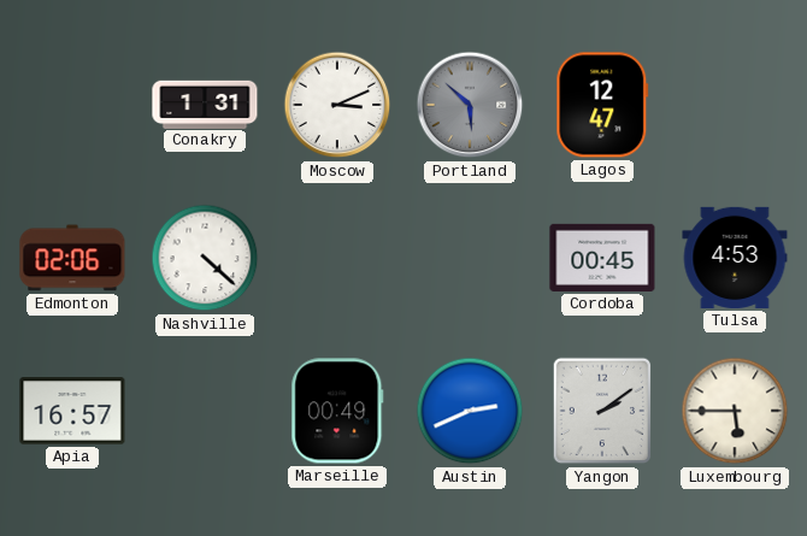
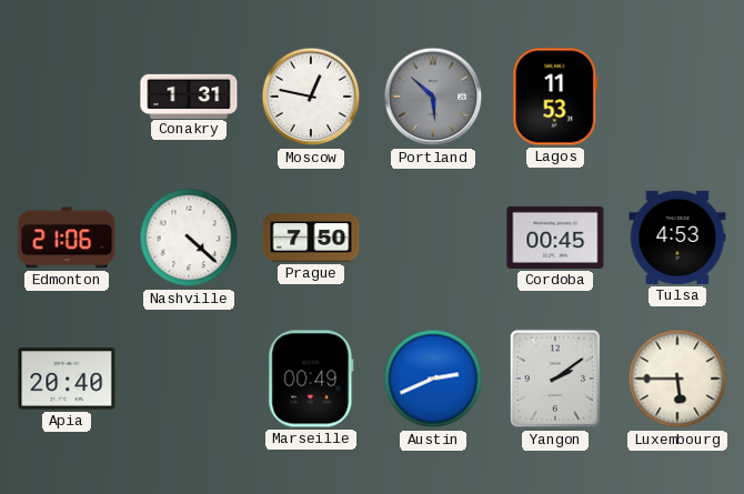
Moscow: 3:11 -> 12:47
Lagos: 12:47 -> 11:53
Edmonton: 02:06 -> 21:06
Prague: none -> 7:50
Apia: 16:57 -> 20:40
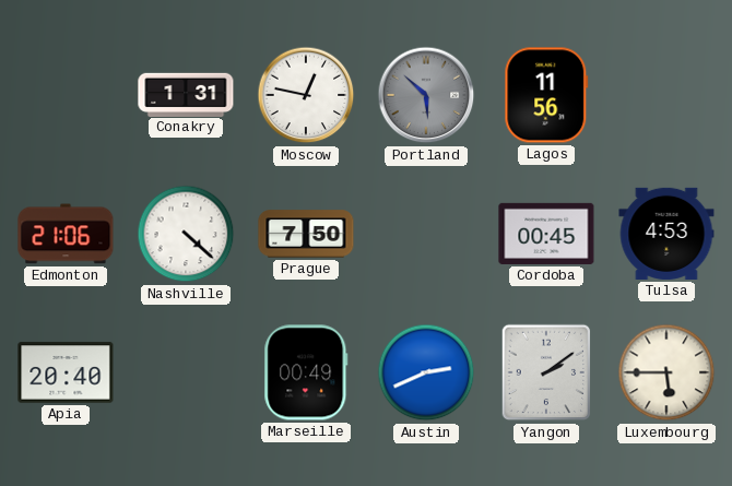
Lagos: 11:53 -> 11:56
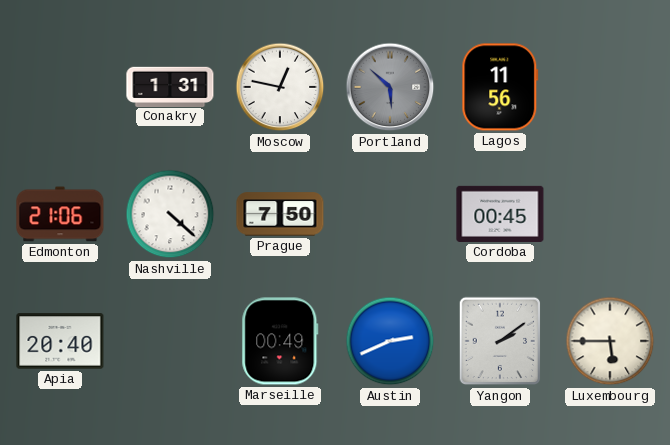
Tulsa: 4:53 -> none
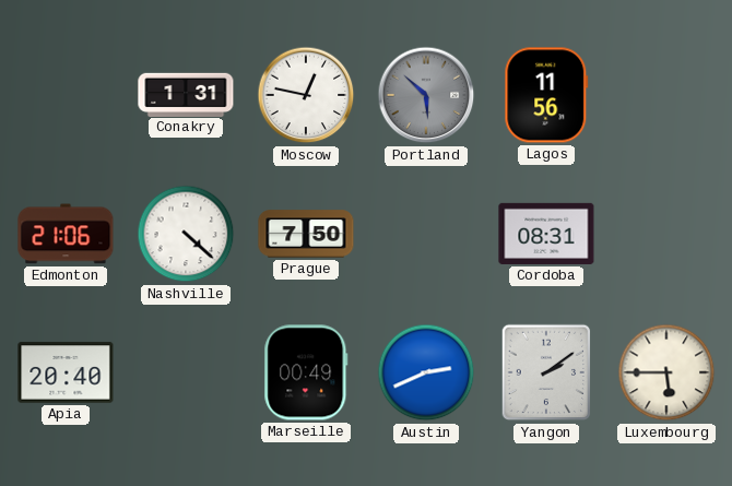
Cordoba: 00:45 -> 08:31
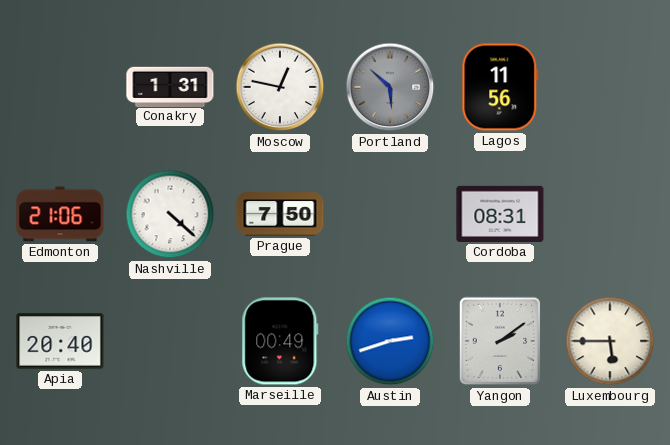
Austin: 2:41 -> 2:42
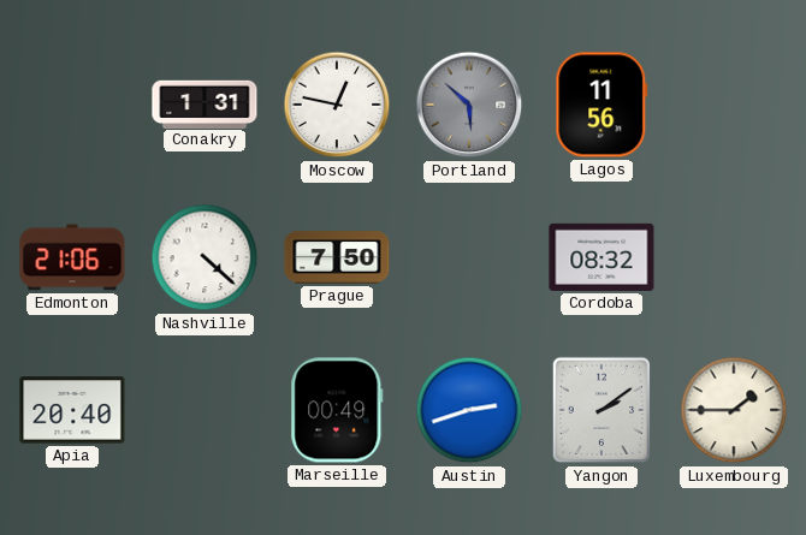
Cordoba: 08:31 -> 08:32
Luxembourg: 5:45 -> 1:45
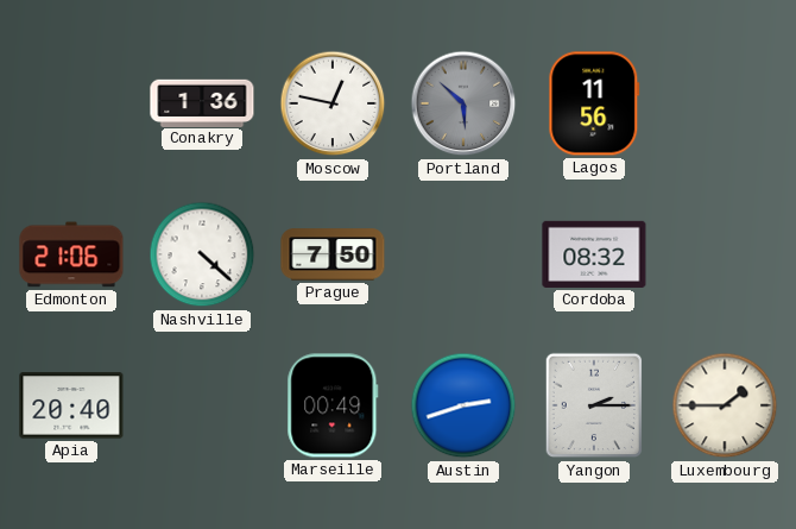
Conakry: 1:31 -> 1:36
Yangon: 2:09 -> 2:15
